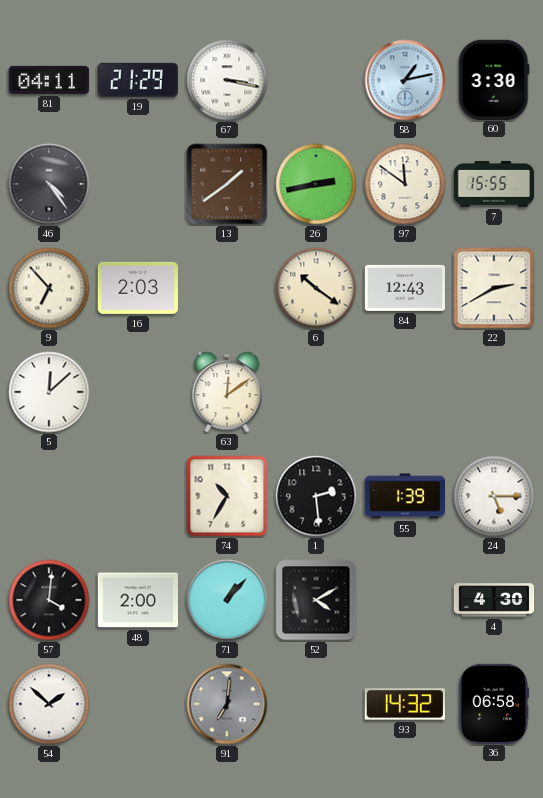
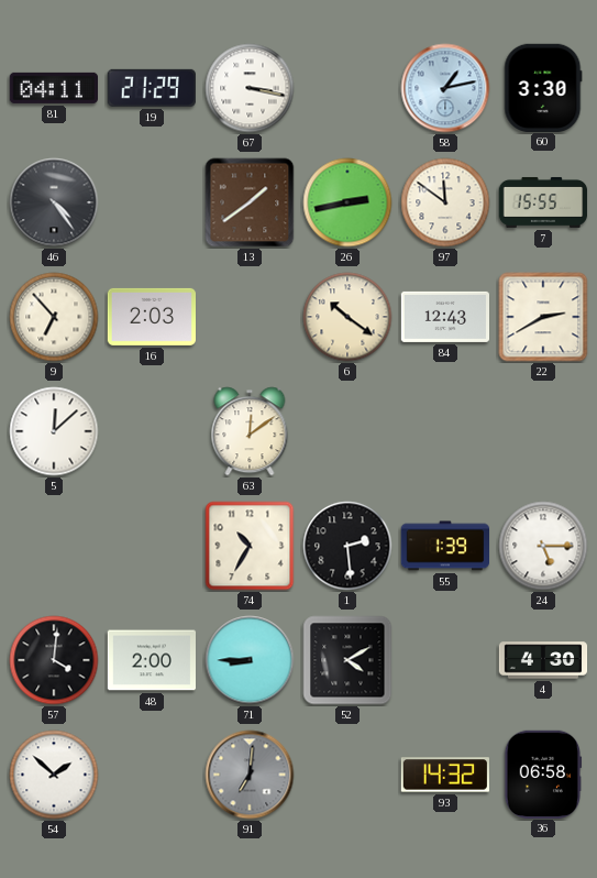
71: 1:07 -> 8:45
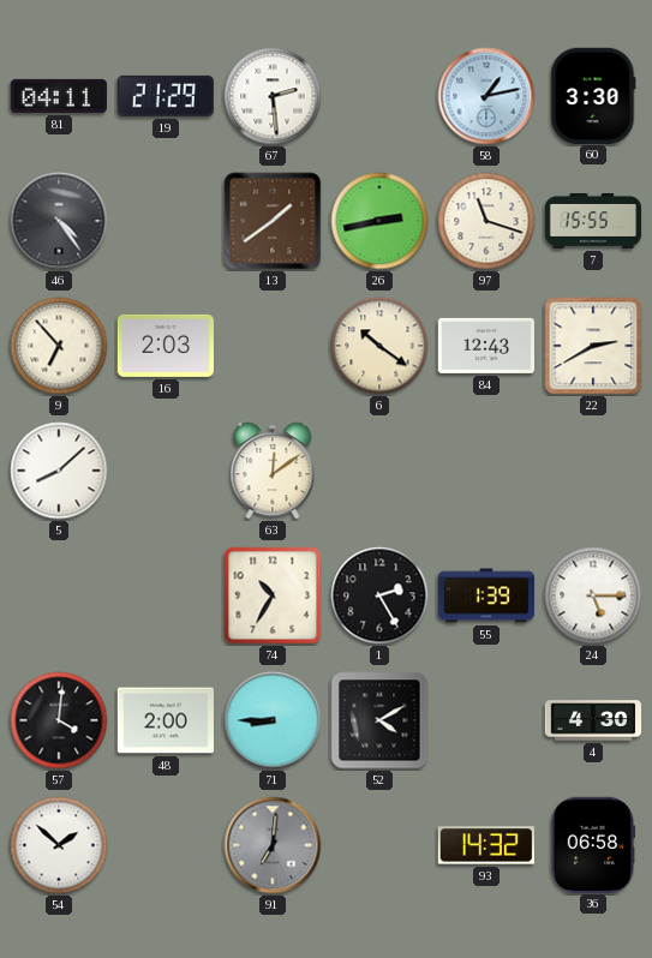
67: 3:17 -> 2:29
97: 11:51 -> 11:18
5: 12:08 -> 8:08
1: 2:29 -> 2:25
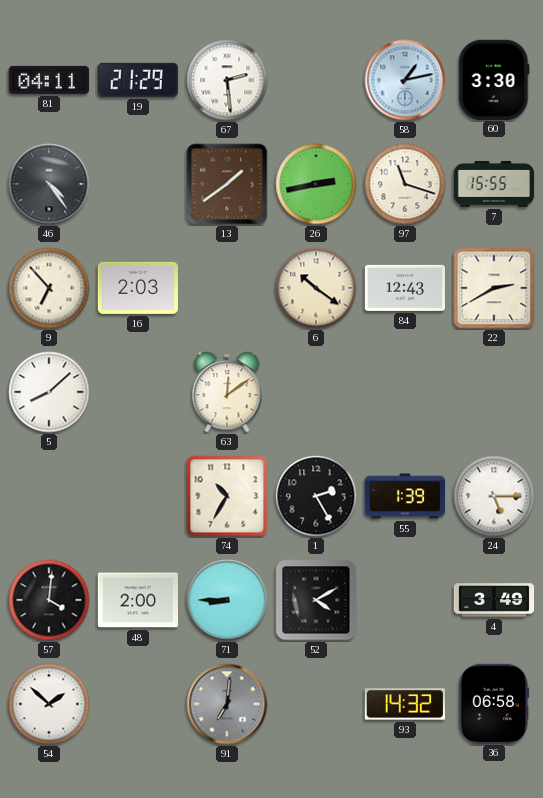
4: 4:30 -> 3:49
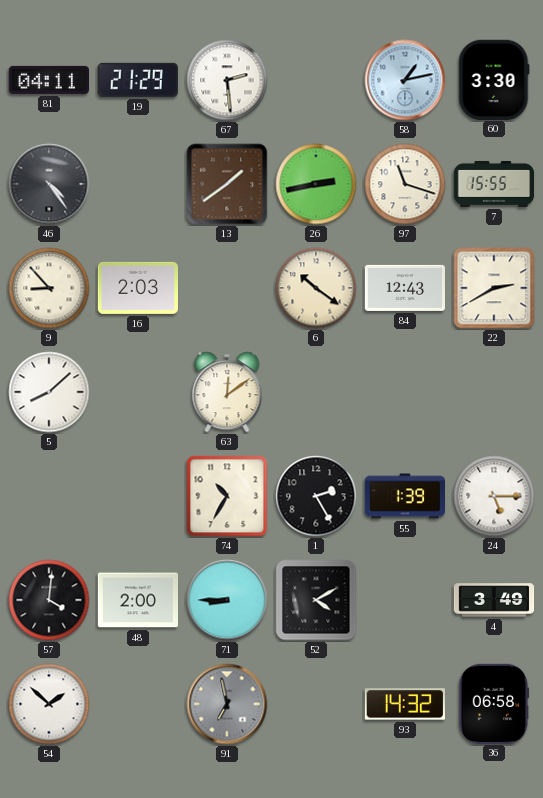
9: 6:53 -> 8:53
91: 7:01 -> 6:58
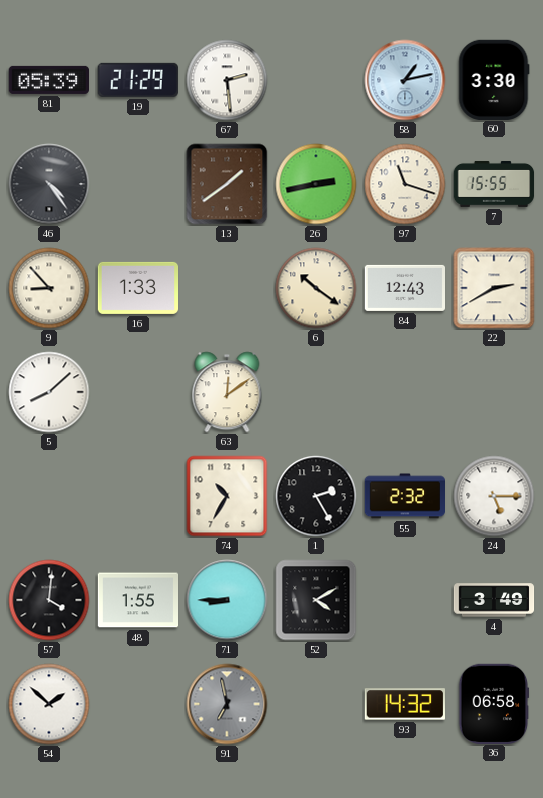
81: 04:11 -> 05:39
16: 2:03 -> 1:33
55: 1:39 -> 2:32
48: 2:00 -> 1:55
